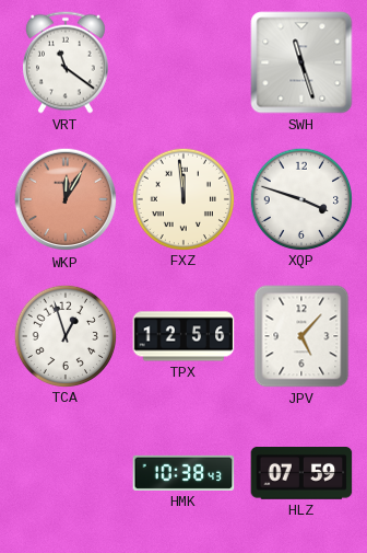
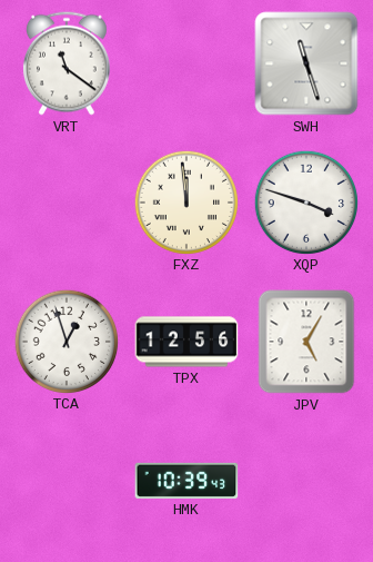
WKP: 12:05 -> none
JPV: 5:07 -> 5:05
HMK: 10:38 -> 10:39
HLZ: 07:59 -> none
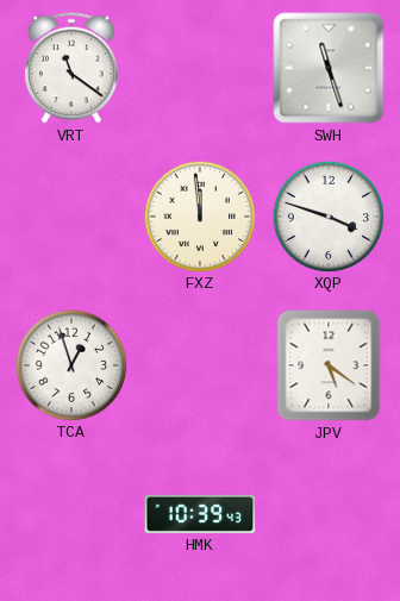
TPX: 12:56 -> none
JPV: 5:05 -> 5:21
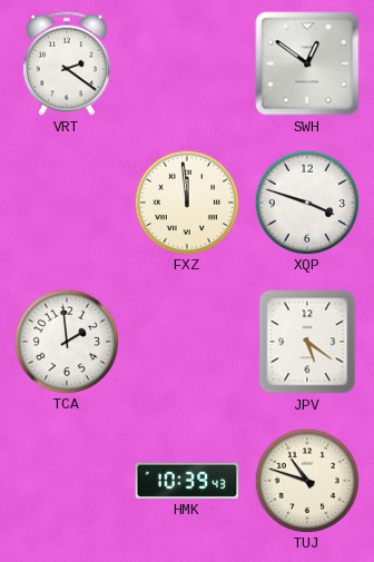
VRT: 11:21 -> 2:21
SWH: 11:27 -> 12:51
TCA: 12:57 -> 1:59
TUJ: none -> 10:48
